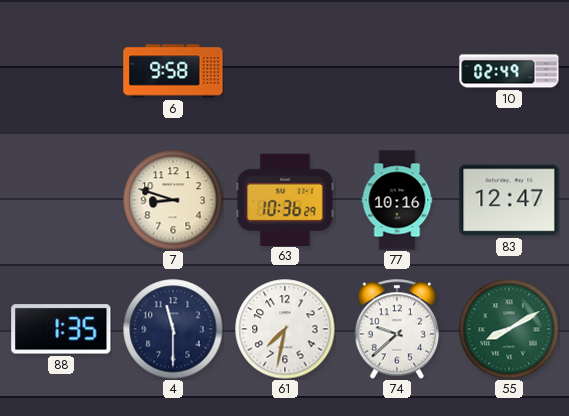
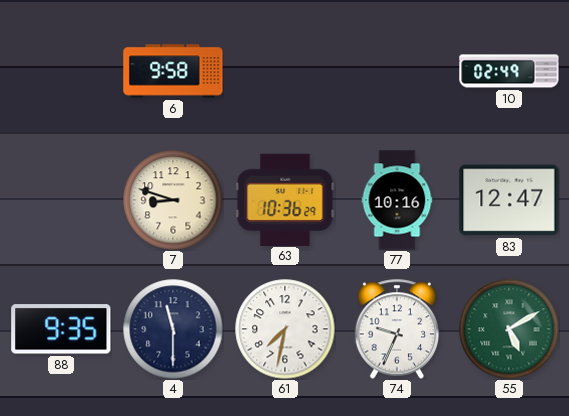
88: 1:35 -> 9:35
74: 9:38 -> 9:34
55: 8:10 -> 5:10
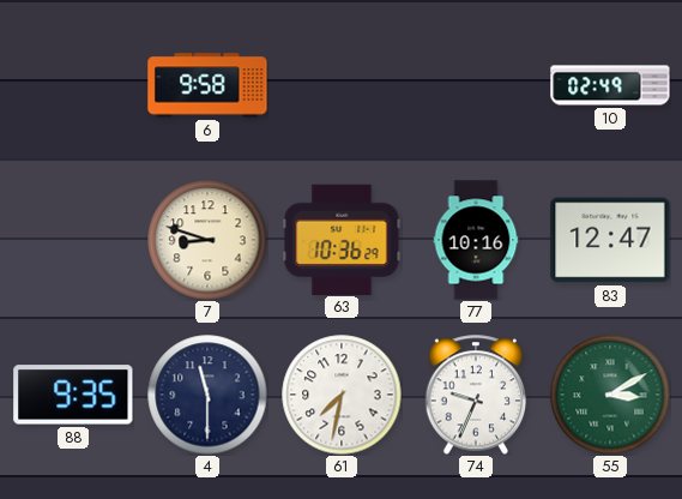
55: 5:10 -> 3:10
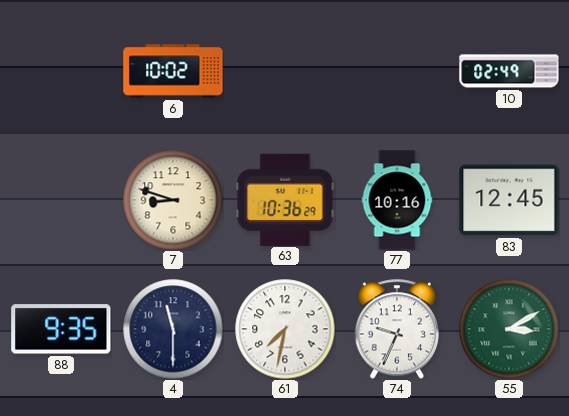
6: 9:58 -> 10:02
83: 12:47 -> 12:45
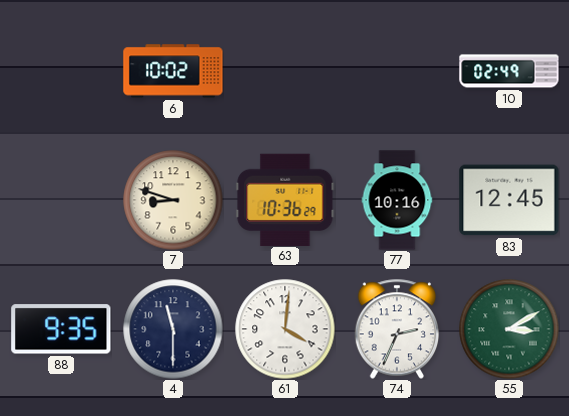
61: 7:32 -> 4:01
74: 9:34 -> 2:34
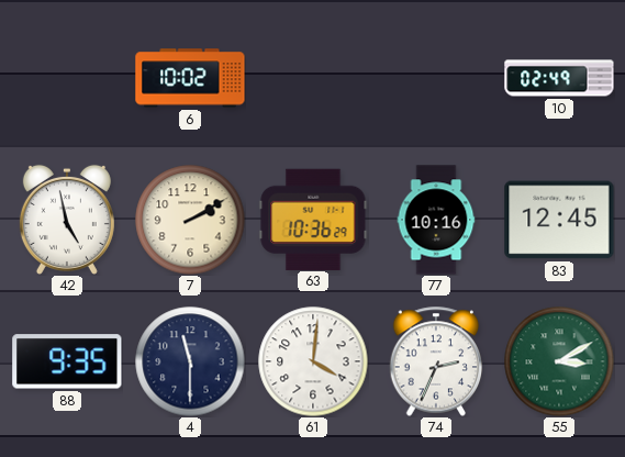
42: none -> 4:58
7: 8:48 -> 2:10
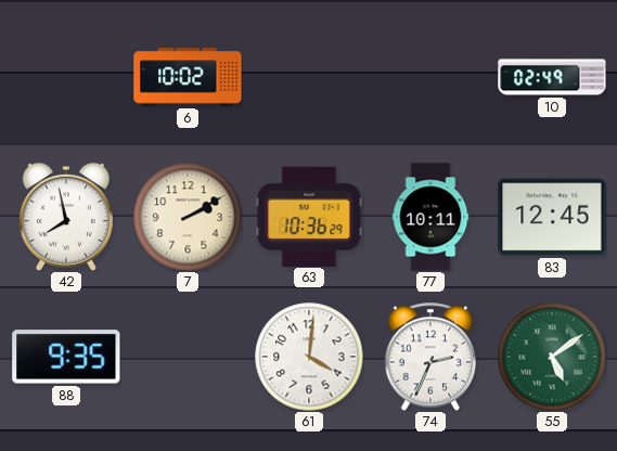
42: 4:58 -> 7:58
77: 10:16 -> 10:11
4: 11:30 -> none
55: 3:10 -> 5:09
